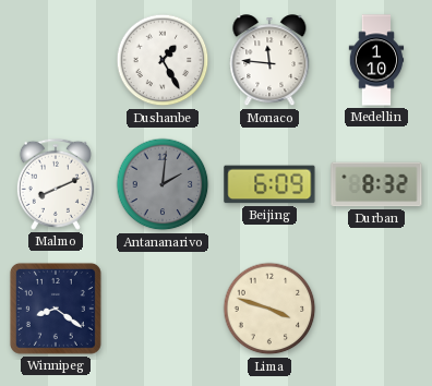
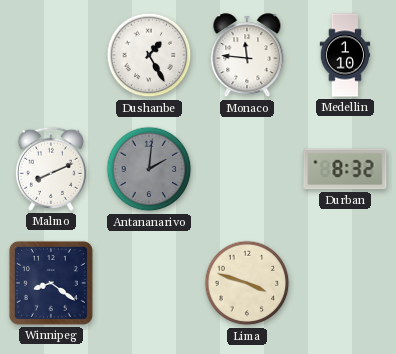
Beijing: 6:09 -> none
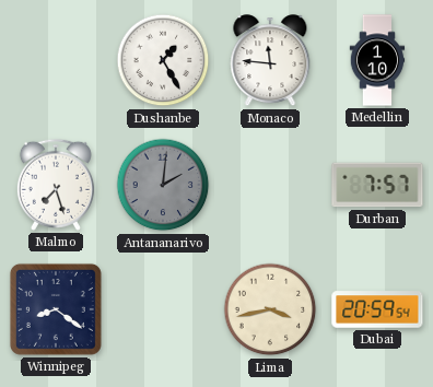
Malmo: 8:11 -> 7:27
Durban: 8:32 -> 7:57
Lima: 3:48 -> 3:43
Dubai: none -> 20:59
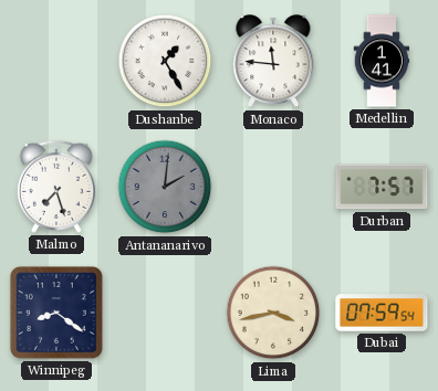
Medellin: 1:10 -> 1:41
Dubai: 20:59 -> 07:59
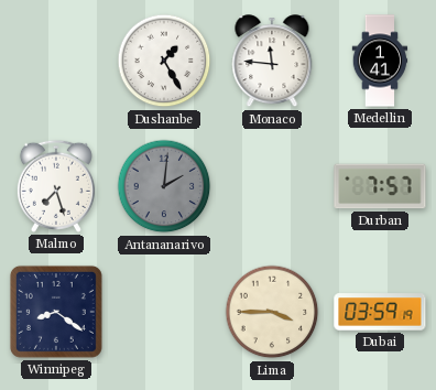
Lima: 3:43 -> 3:45
Dubai: 07:59 -> 03:59
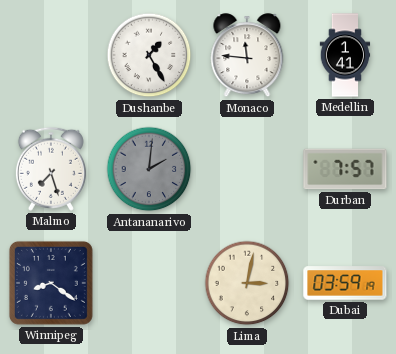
Lima: 3:45 -> 3:02
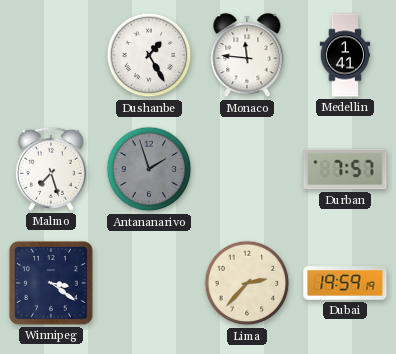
Antananarivo: 2:01 -> 1:57
Winnipeg: 8:21 -> 3:21
Lima: 3:02 -> 2:37
Dubai: 03:59 -> 19:59
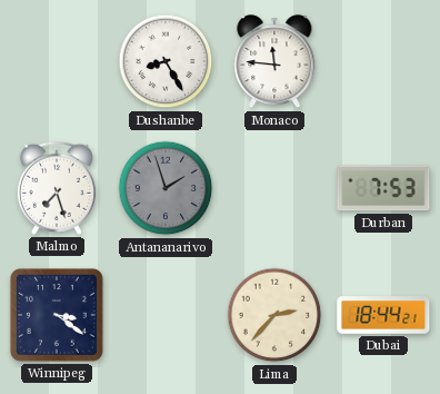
Dushanbe: 1:25 -> 8:25
Medellin: 1:41 -> none
Durban: 7:57 -> 7:53
Dubai: 19:59 -> 18:44
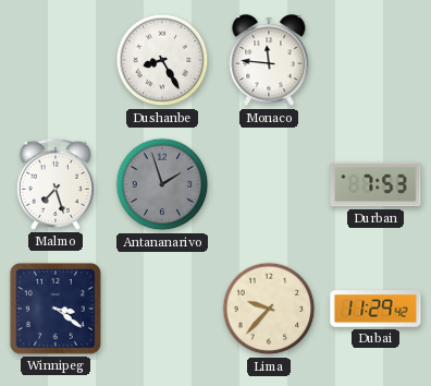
Lima: 2:37 -> 9:37
Dubai: 18:44 -> 11:29
